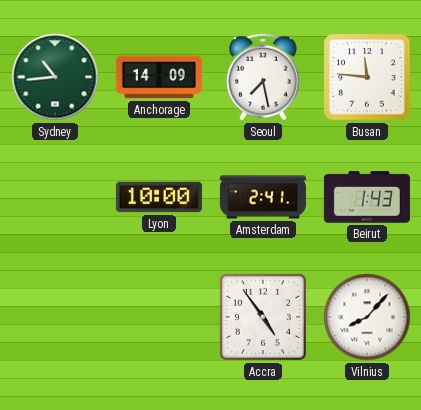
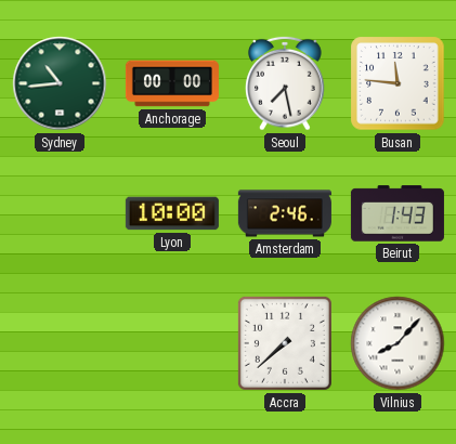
Anchorage: 14:09 -> 00:00
Amsterdam: 2:41 -> 2:46
Accra: 4:54 -> 7:38
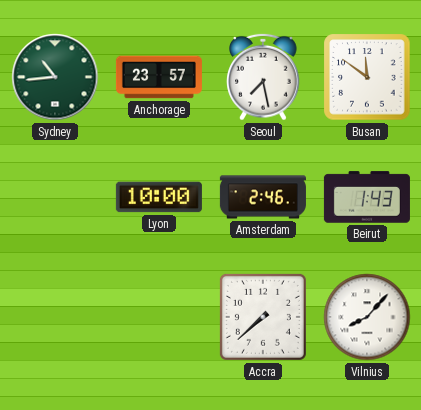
Anchorage: 00:00 -> 23:57
Busan: 11:46 -> 11:51
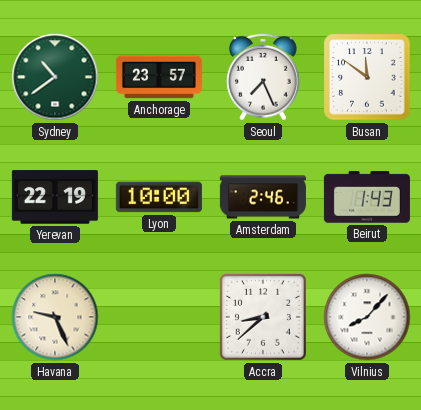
Sydney: 10:44 -> 10:39
Seoul: 7:28 -> 7:26
Yerevan: none -> 22:19
Havana: none -> 9:26
Accra: 7:38 -> 8:38
